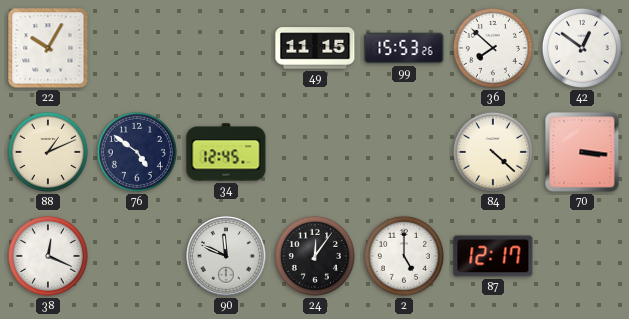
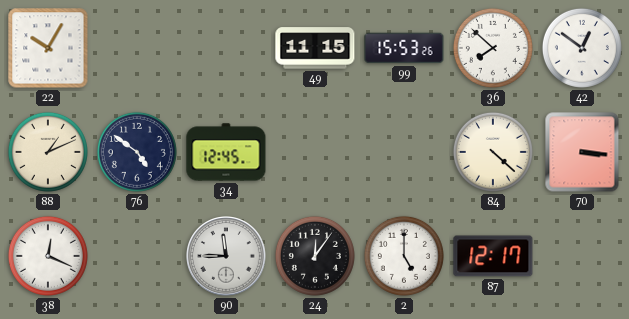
90: 11:49 -> 11:45
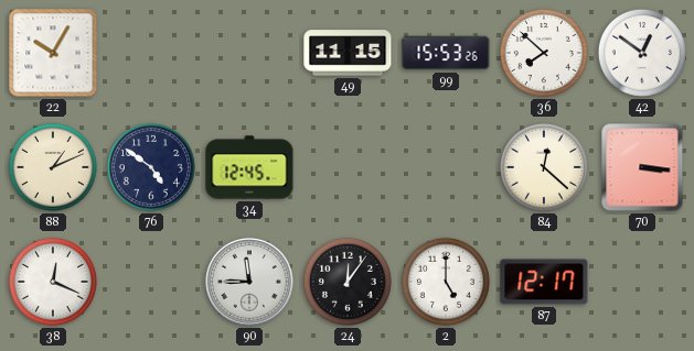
84: 4:22 -> 12:22
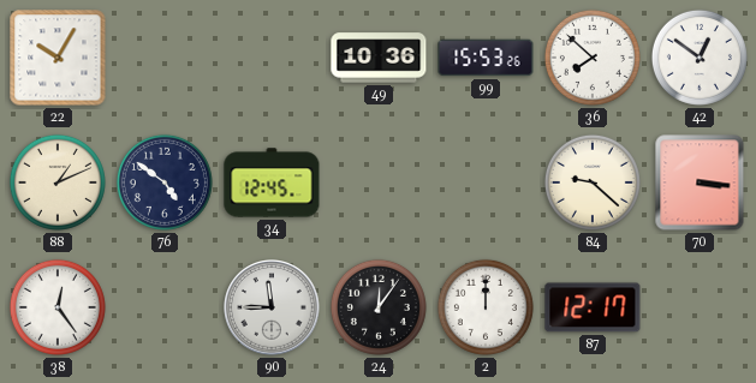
49: 11:15 -> 10:36
84: 12:22 -> 9:22
38: 12:19 -> 12:24
2: 5:00 -> 12:00
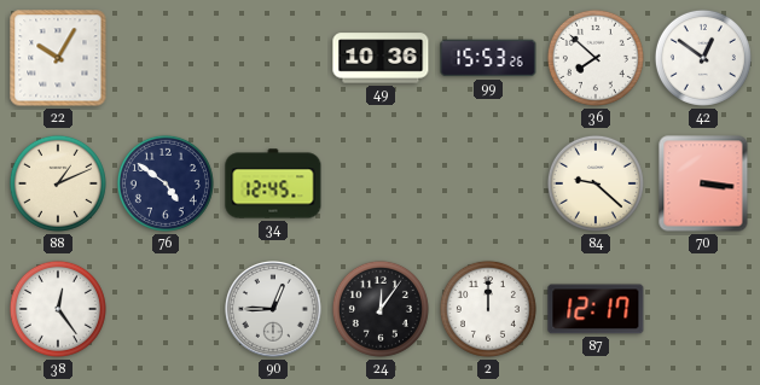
90: 11:45 -> 12:45
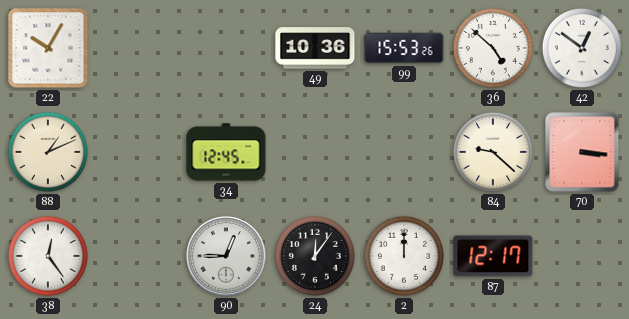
36: 7:52 -> 4:52
76: 4:51 -> none
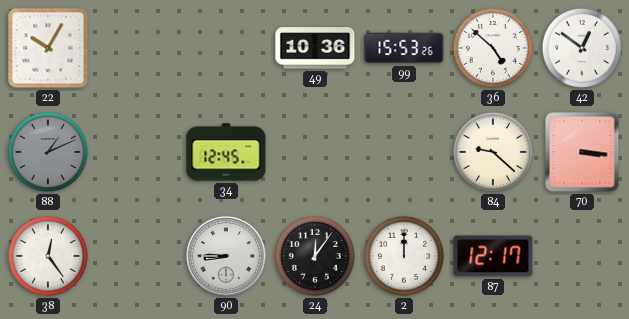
88 dial: cream -> grey
90: 12:45 -> 8:45
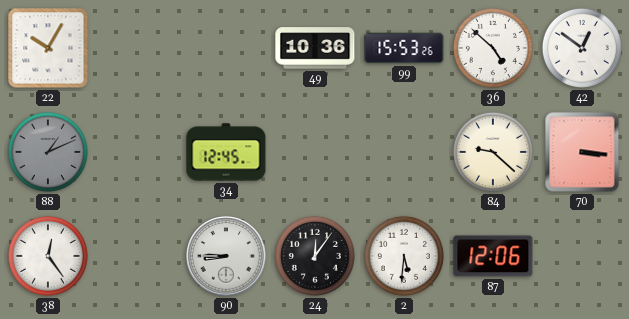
2: 12:00 -> 5:31
87: 12:17 -> 12:06
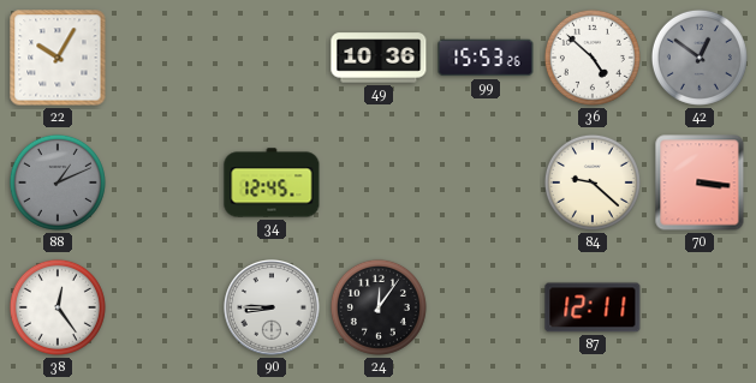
42 dial: white -> grey
2: 5:31 -> none
87: 12:06 -> 12:11
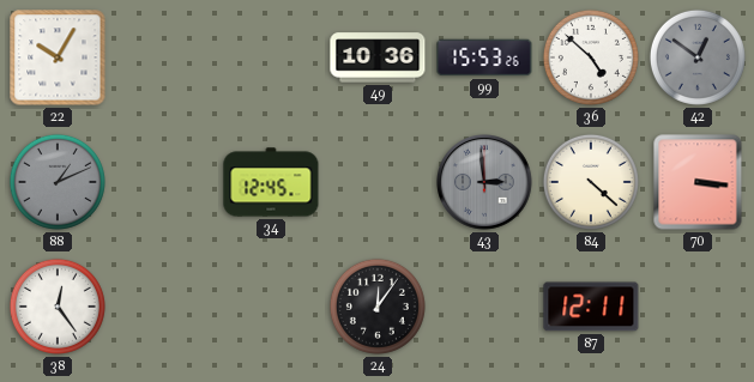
43: none -> 2:59
84: 9:22 -> 4:22
90: 8:45 -> none
